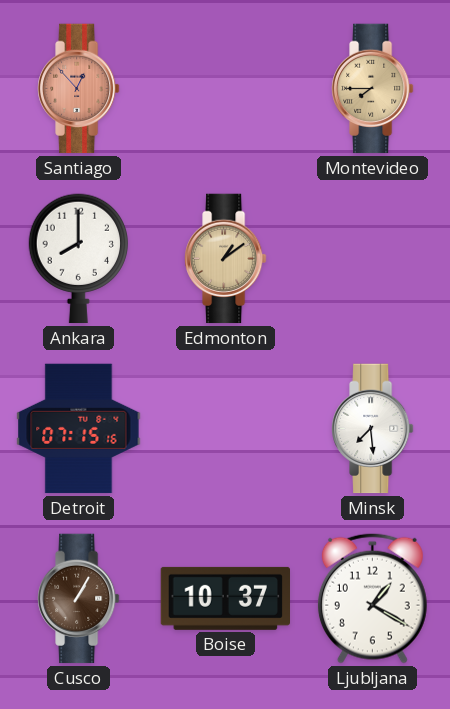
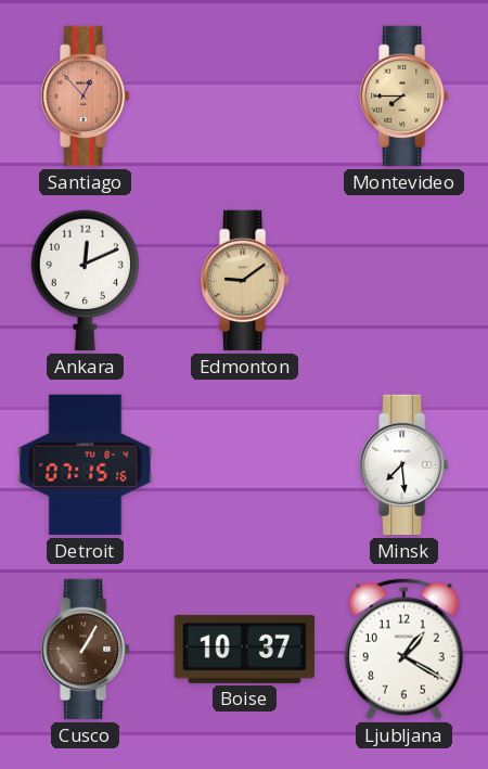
Ankara: 8:00 -> 12:11
Edmonton: 1:09 -> 9:09
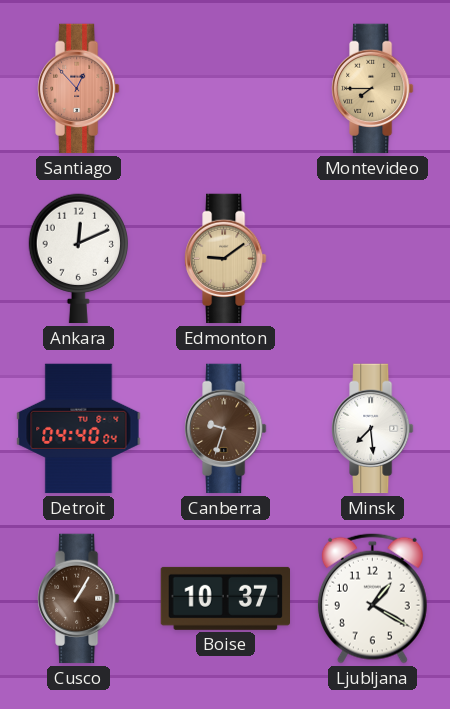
Detroit: 07:15 -> 04:40
Canberra: none -> 9:33
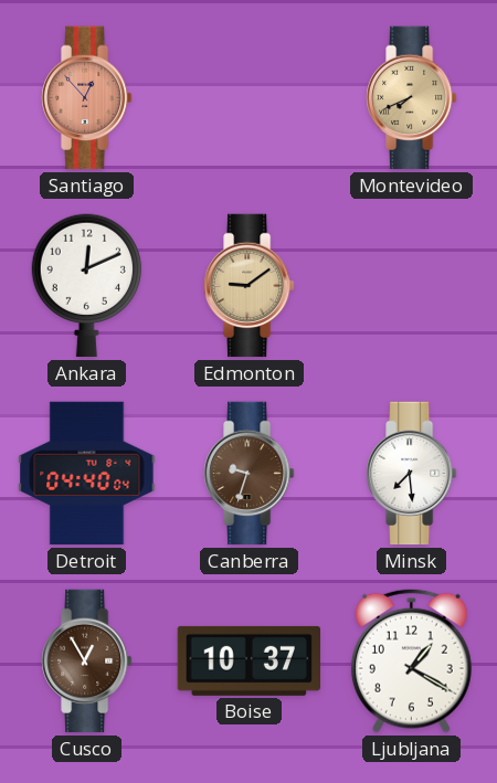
Montevideo: 7:45 -> 7:41
Cusco: 1:05 -> 12:55
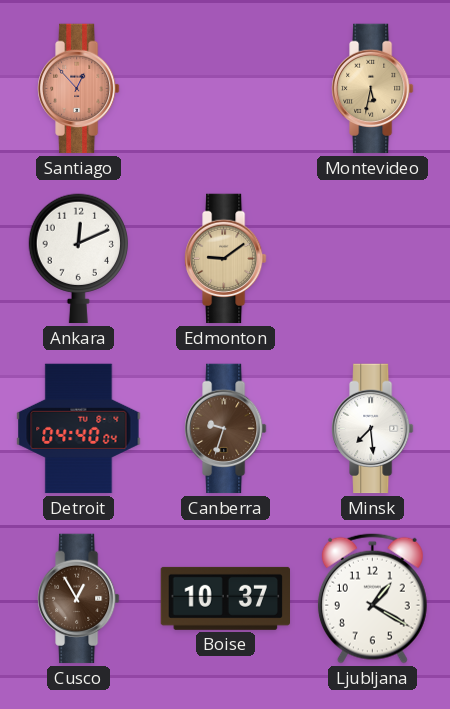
Montevideo: 7:41 -> 5:32
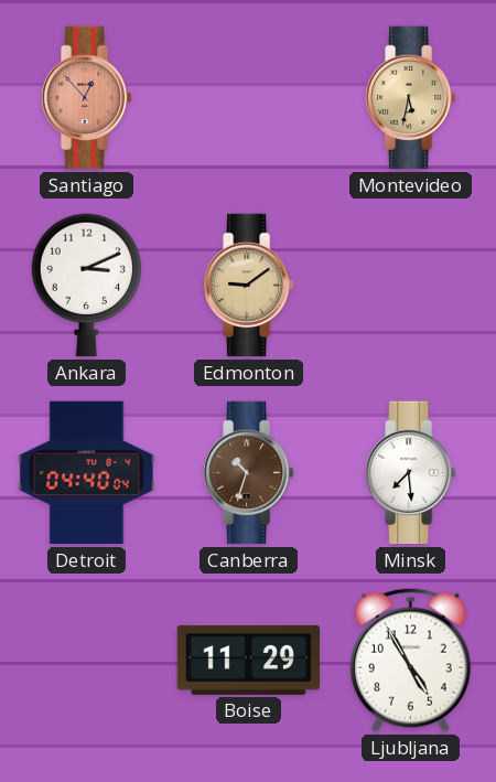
Ankara: 12:11 -> 3:11
Canberra: 9:33 -> 10:33
Cusco: 12:55 -> none
Boise: 10:37 -> 11:29
Ljubljana: 1:20 -> 4:55
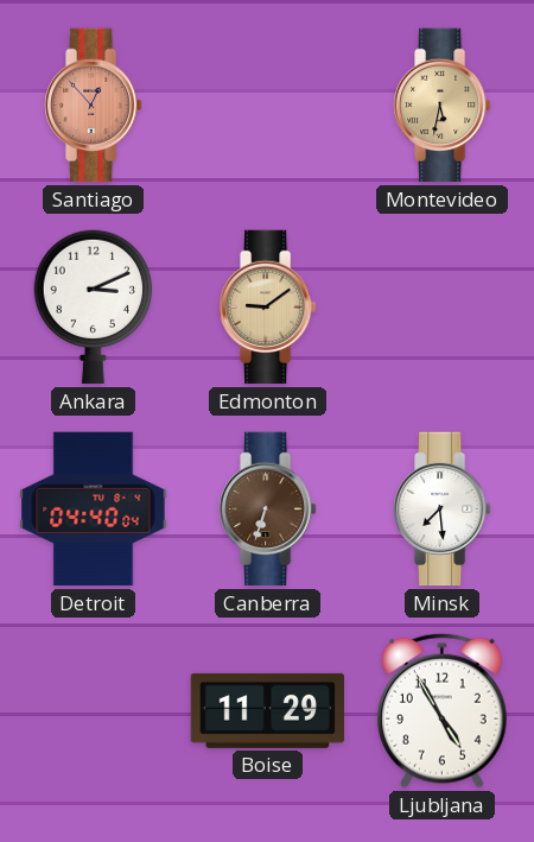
Canberra: 10:33 -> 6:33
